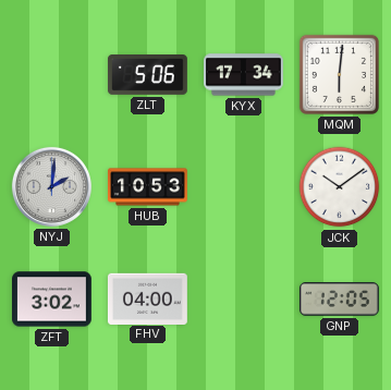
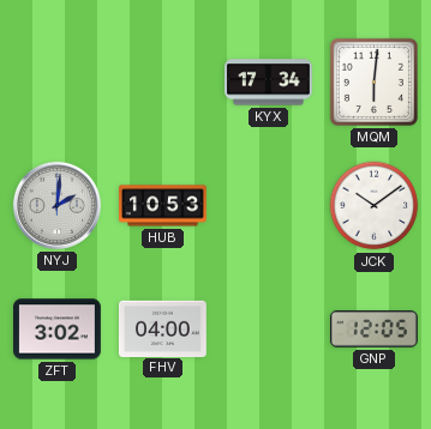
ZLT: 5:06 -> none
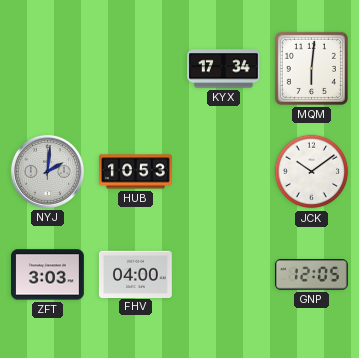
ZFT: 3:02 -> 3:03
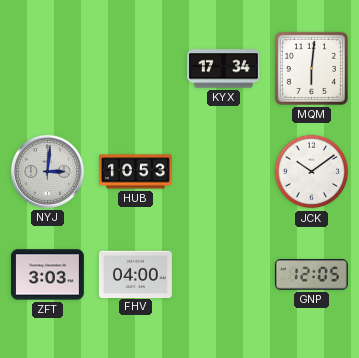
NYJ: 2:01 -> 3:01
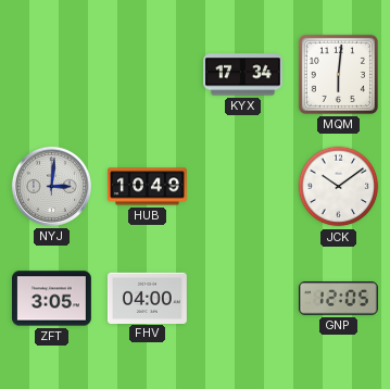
HUB: 10:53 -> 10:49
ZFT: 3:03 -> 3:05
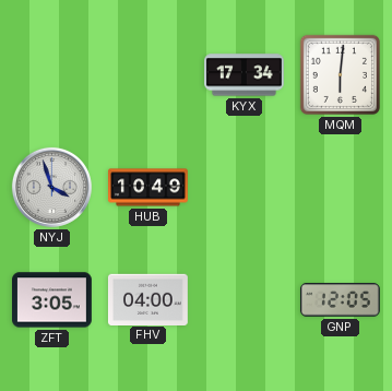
NYJ: 3:01 -> 3:57
JCK: 10:09 -> none
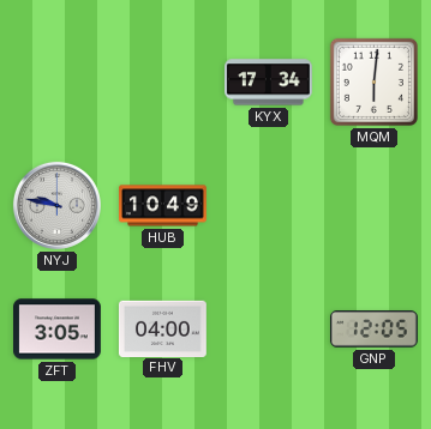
NYJ: 3:57 -> 9:47
